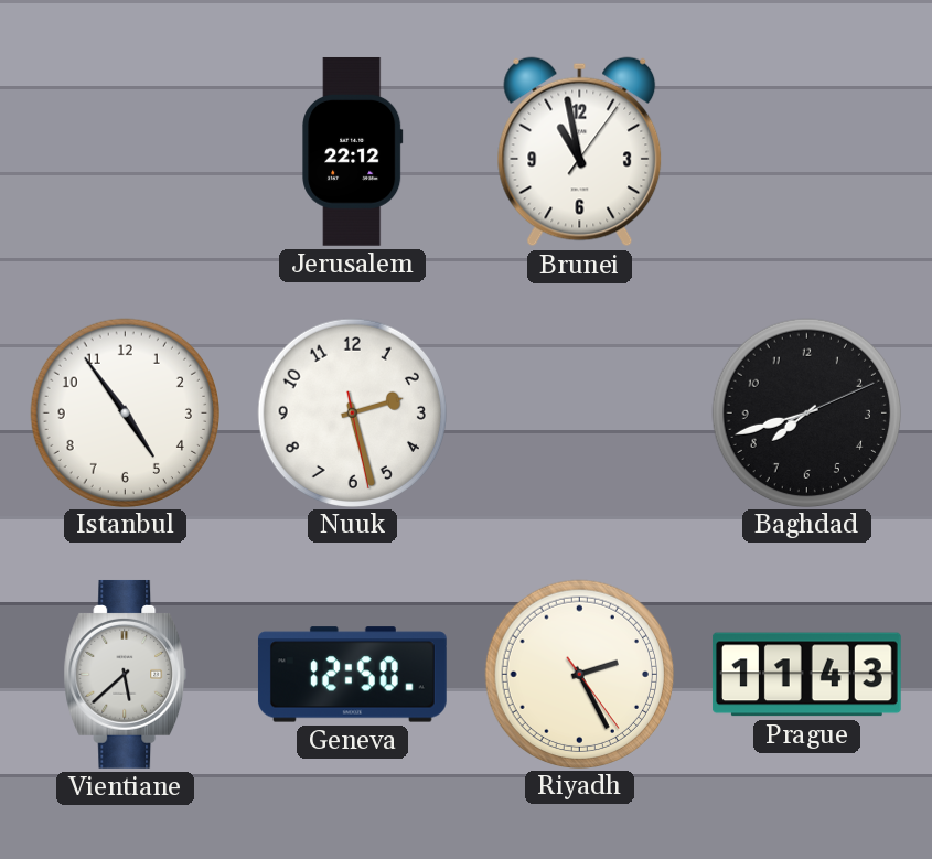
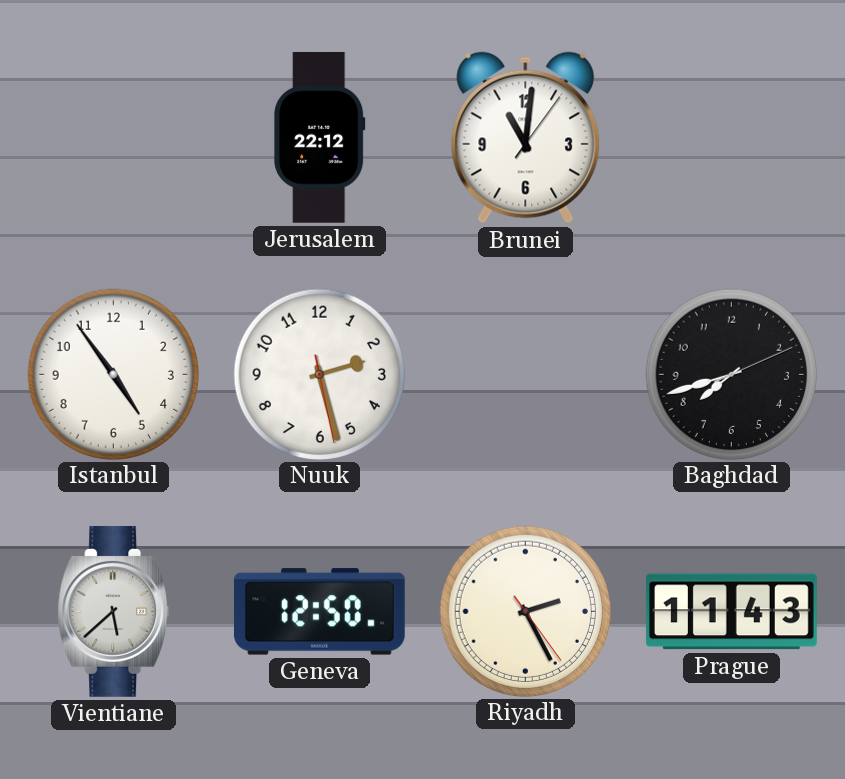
Brunei: 10:58 -> 11:01
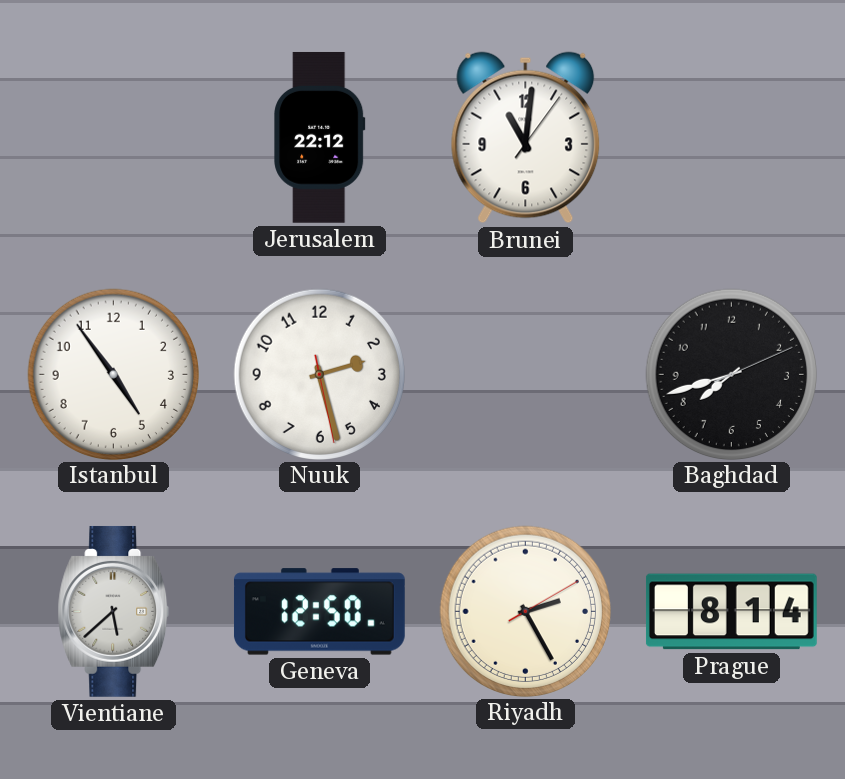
Riyadh: 2:25:24 -> 2:25:10
Prague: 11:43 -> 8:14
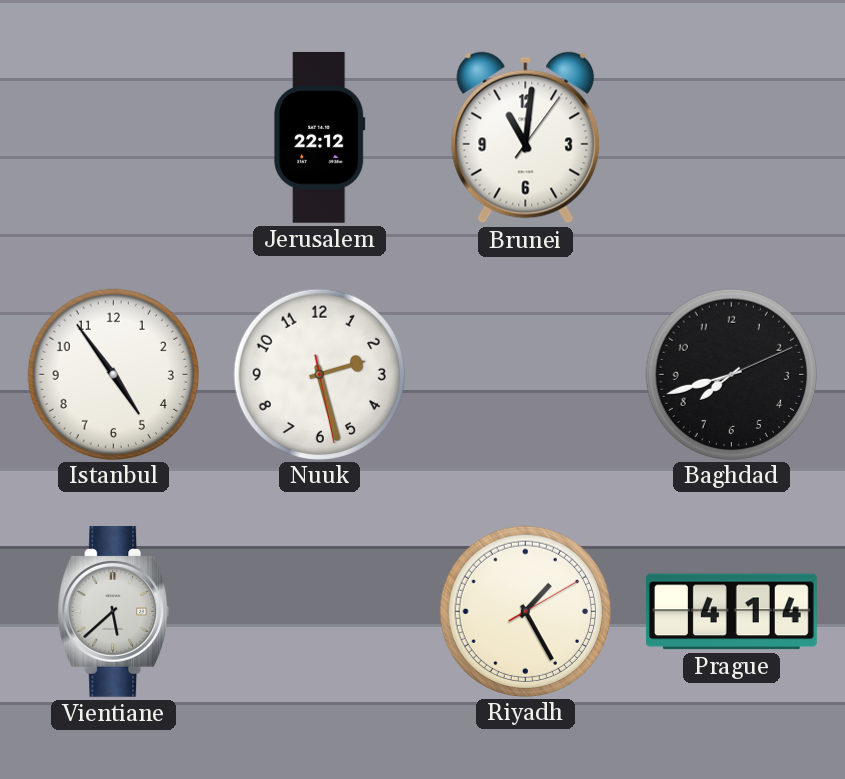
Geneva: 12:50 -> none
Riyadh: 2:25 -> 1:25
Prague: 8:14 -> 4:14
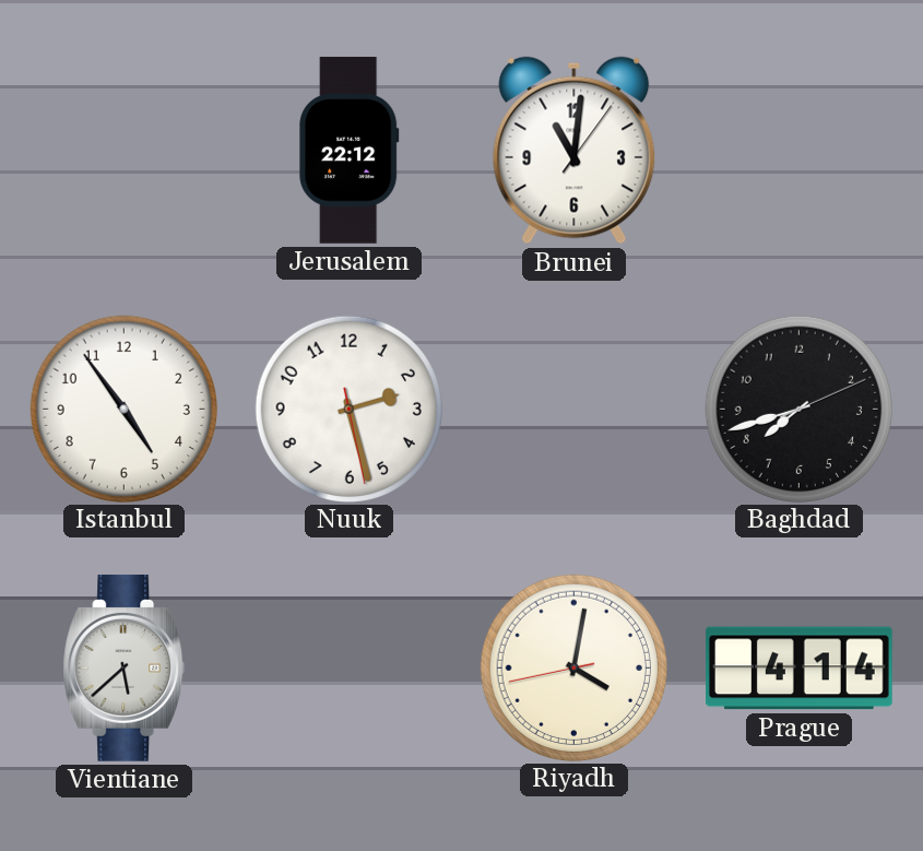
Riyadh: 1:25 -> 4:01
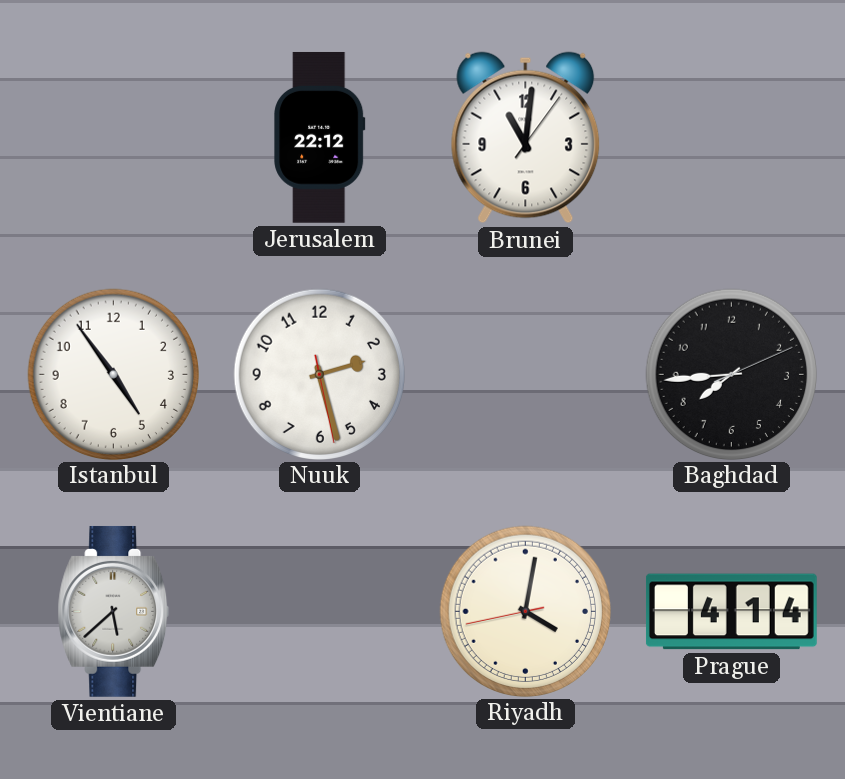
Baghdad: 7:42 -> 7:44
